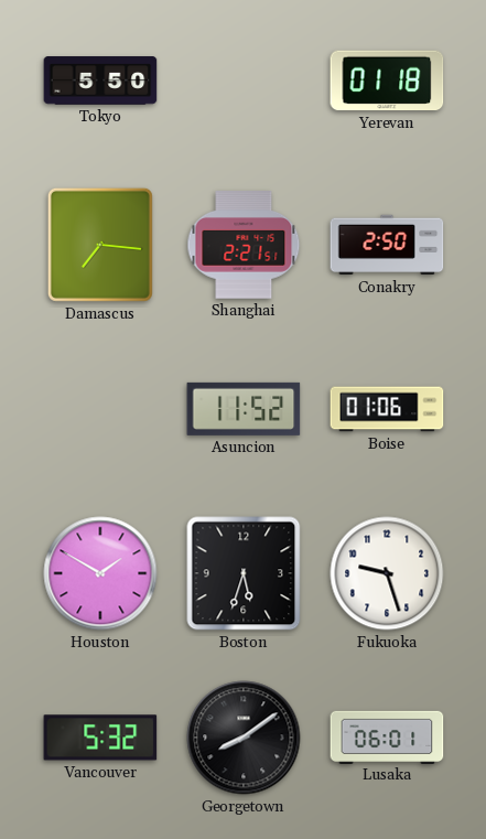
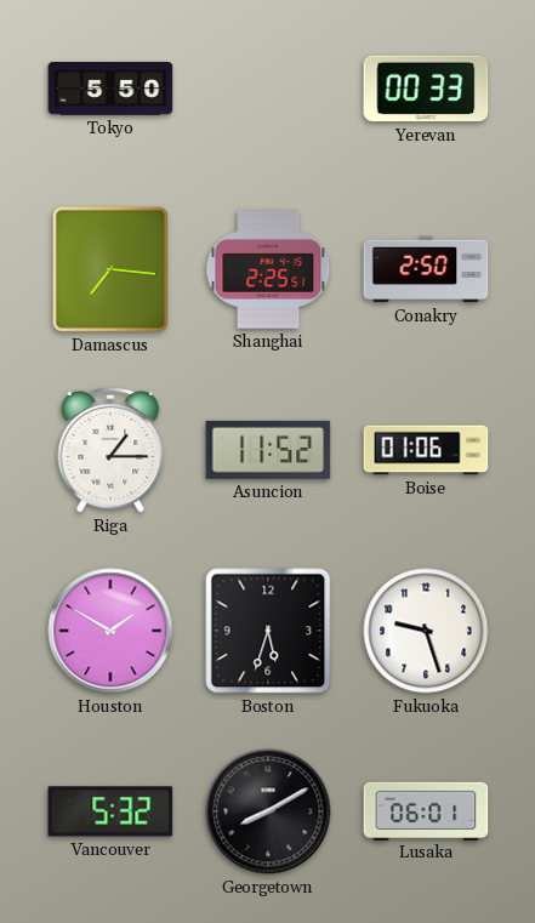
Yerevan: 01:18 -> 00:33
Shanghai: 2:21 -> 2:25
Riga: none -> 1:15
Georgetown: 8:09 -> 8:10
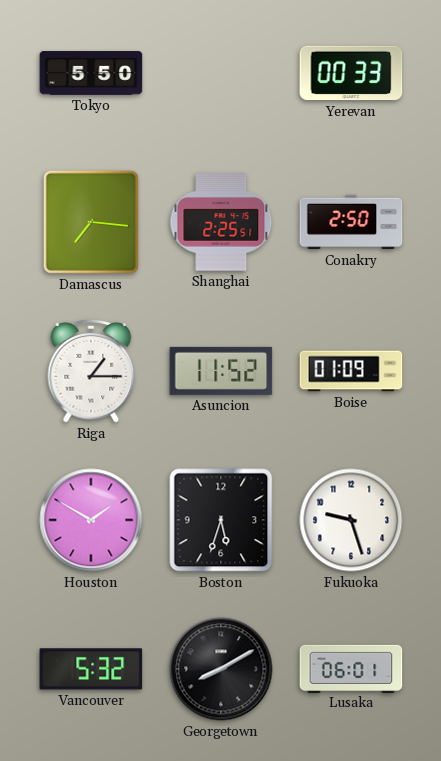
Boise: 01:06 -> 01:09
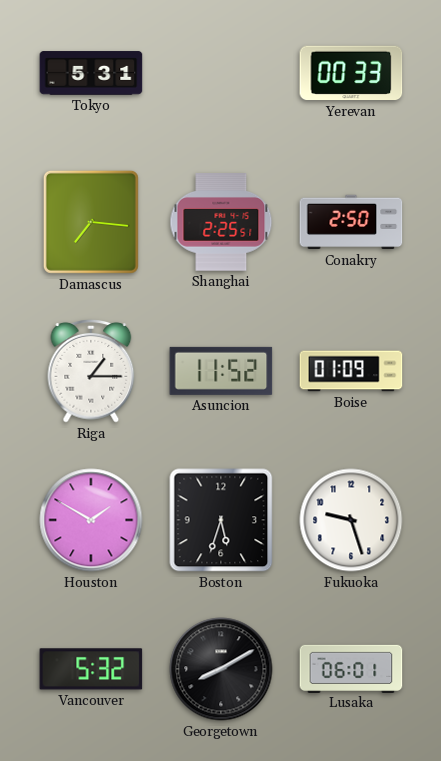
Tokyo: 5:50 -> 5:31
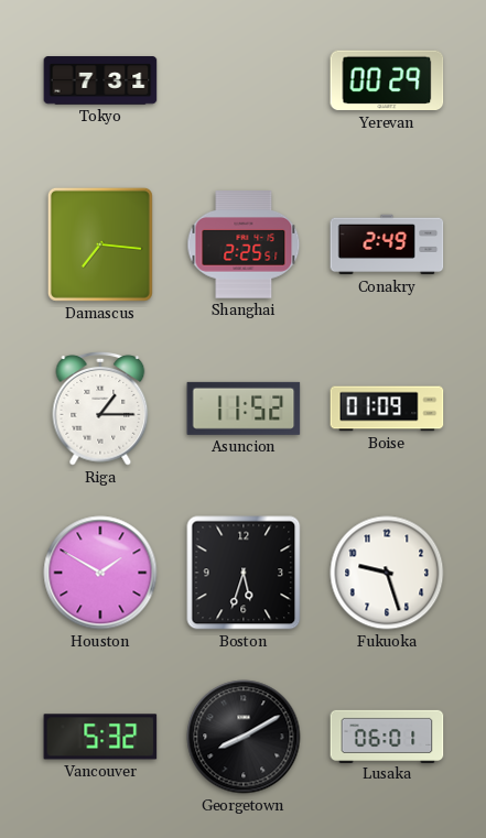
Tokyo: 5:31 -> 7:31
Yerevan: 00:33 -> 00:29
Conakry: 2:50 -> 2:49
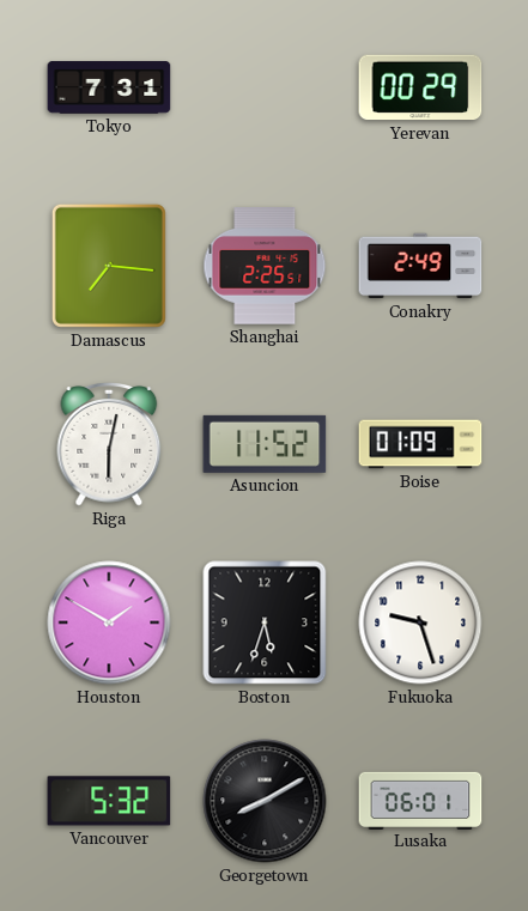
Riga: 1:15 -> 6:02
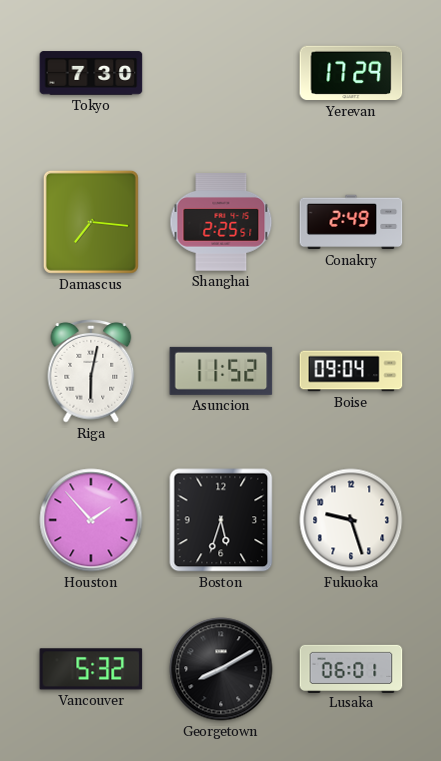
Tokyo: 7:31 -> 7:30
Yerevan: 00:29 -> 17:29
Boise: 01:09 -> 09:04
Houston: 1:50 -> 1:53
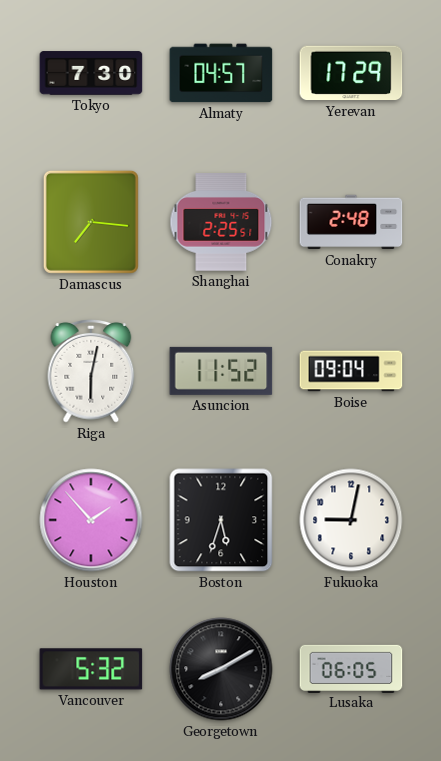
Almaty: none -> 04:57
Conakry: 2:49 -> 2:48
Fukuoka: 9:27 -> 9:02
Lusaka: 06:01 -> 06:05
